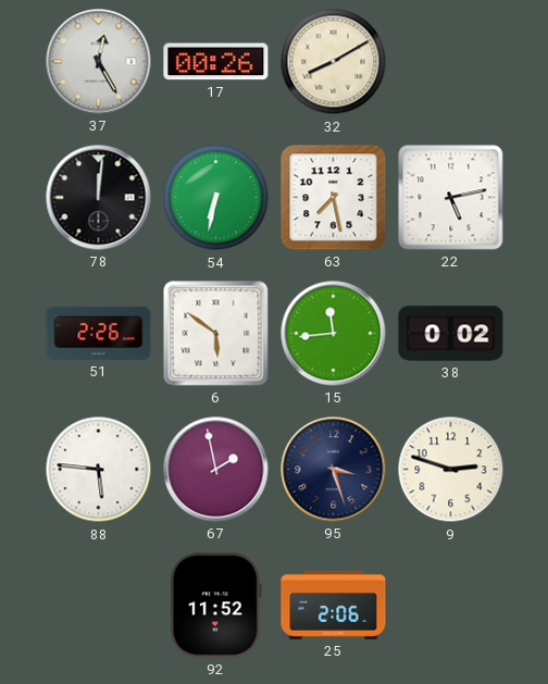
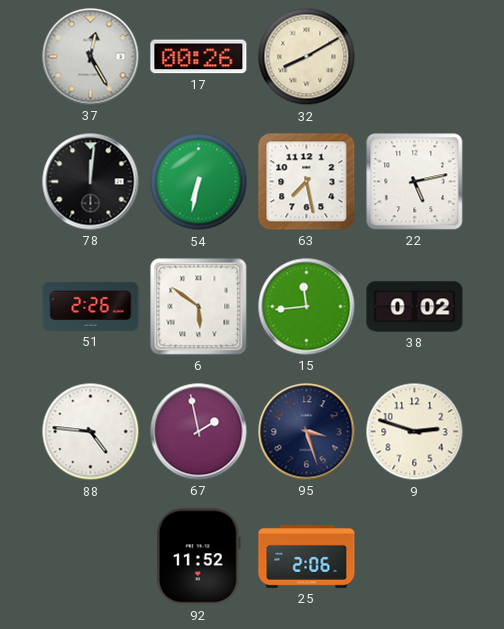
88: 5:46 -> 4:46
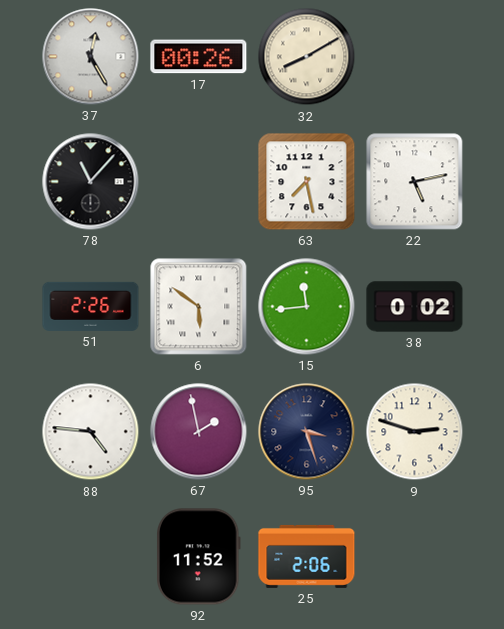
78: 12:01 -> 11:07
54: 6:32 -> none
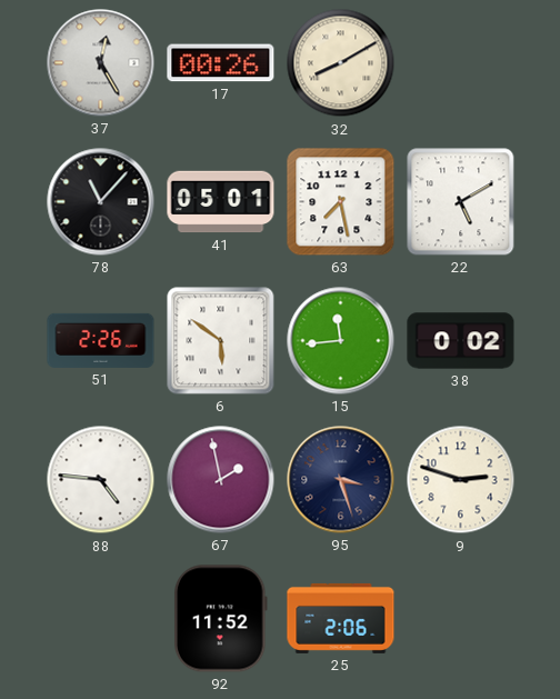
41: none -> 05:01
22: 5:13 -> 5:10
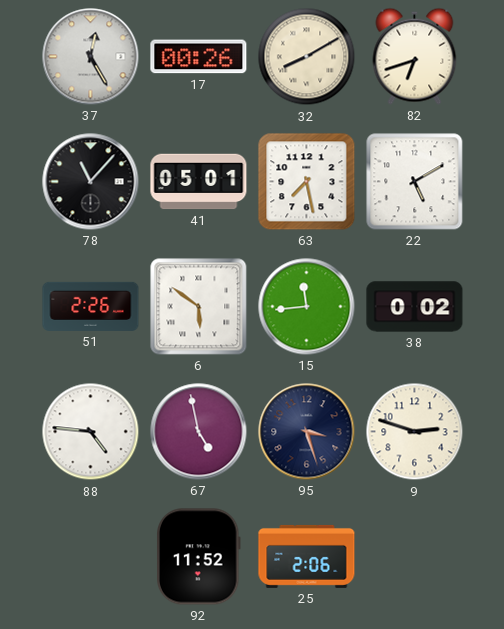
82: none -> 6:42
67: 1:58 -> 4:58
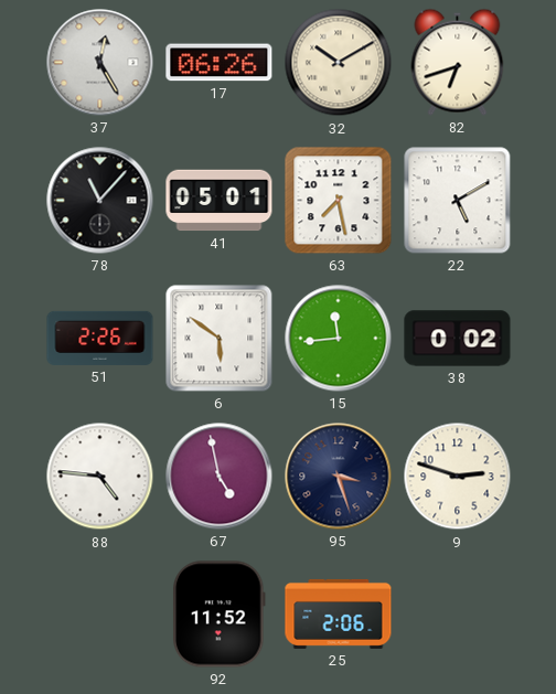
17: 00:26 -> 06:26
32: 8:10 -> 10:10
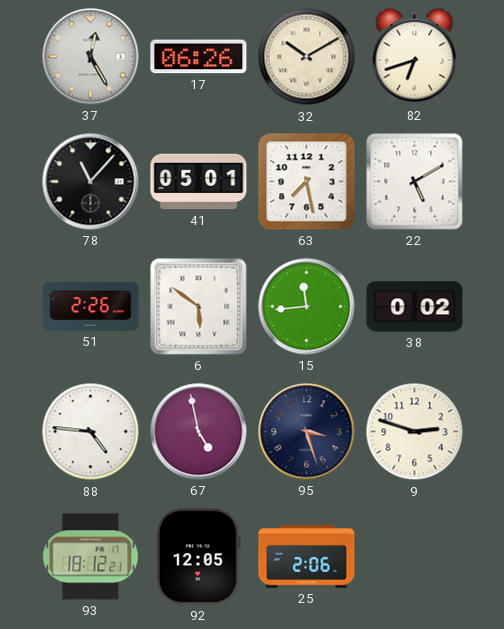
93: none -> 18:12
92: 11:52 -> 12:05
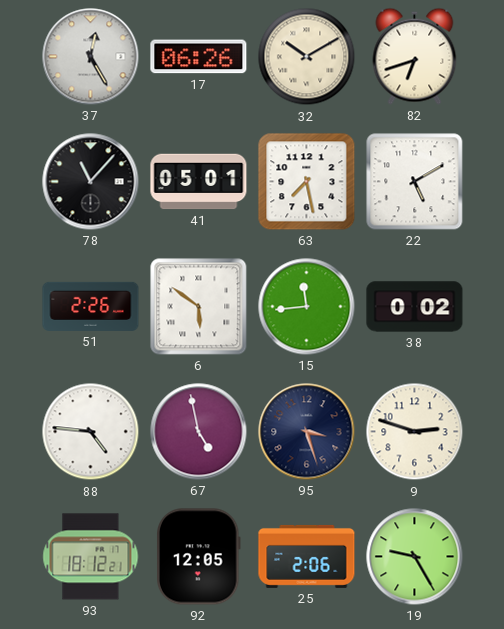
19: none -> 9:25
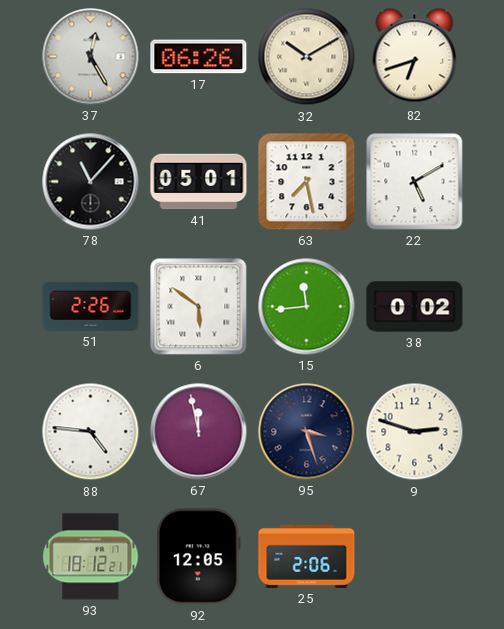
67: 4:58 -> 11:58
19: 9:25 -> none
